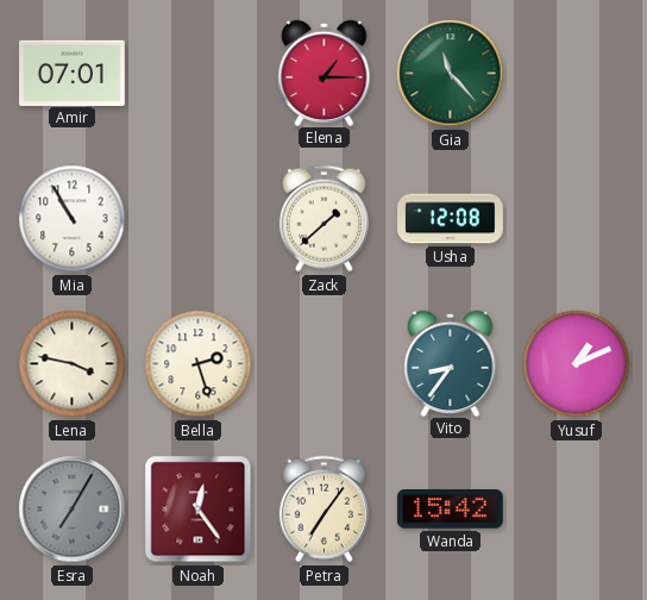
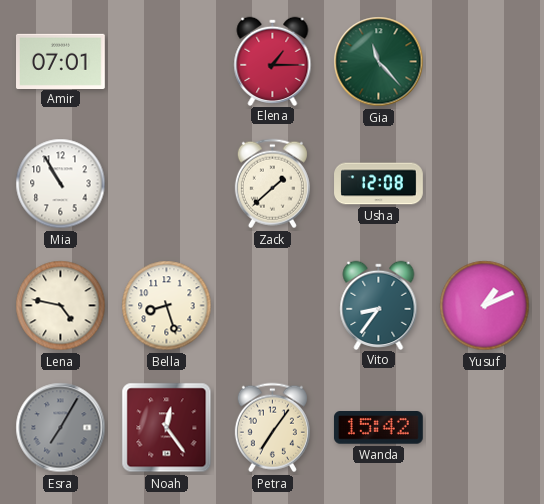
Lena: 3:47 -> 4:47
Bella: 2:27 -> 8:27
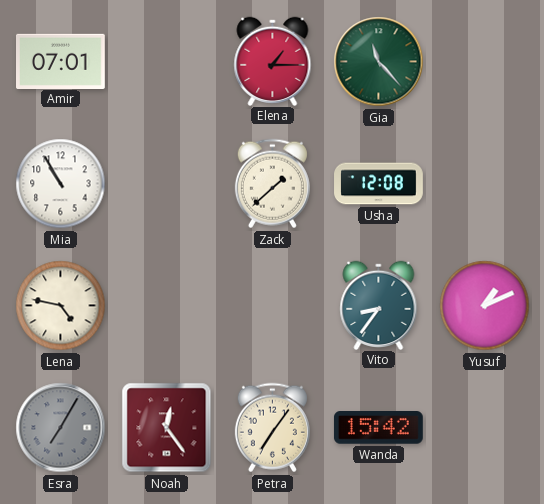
Bella: 8:27 -> none
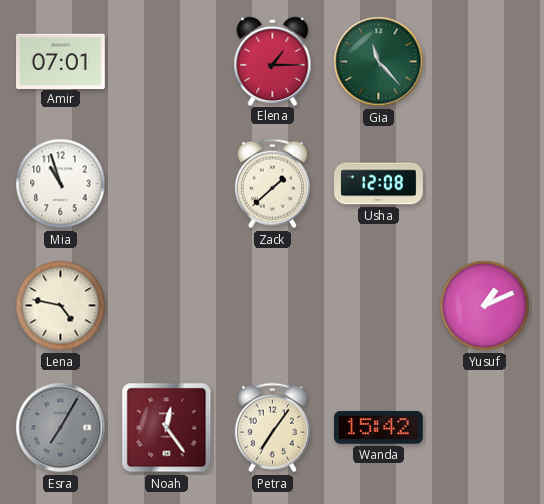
Mia: 10:55 -> 10:57
Vito: 8:36 -> none
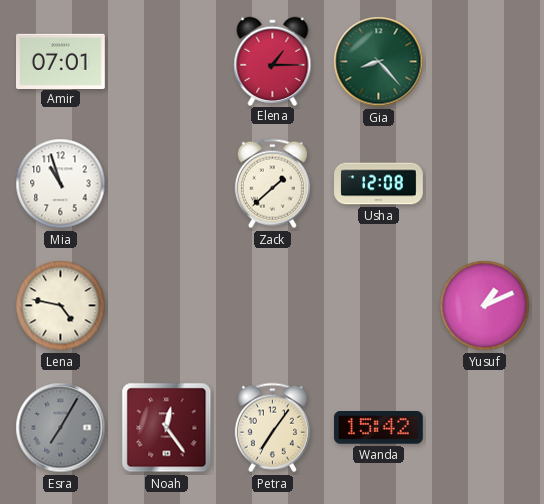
Gia: 11:23 -> 8:23
